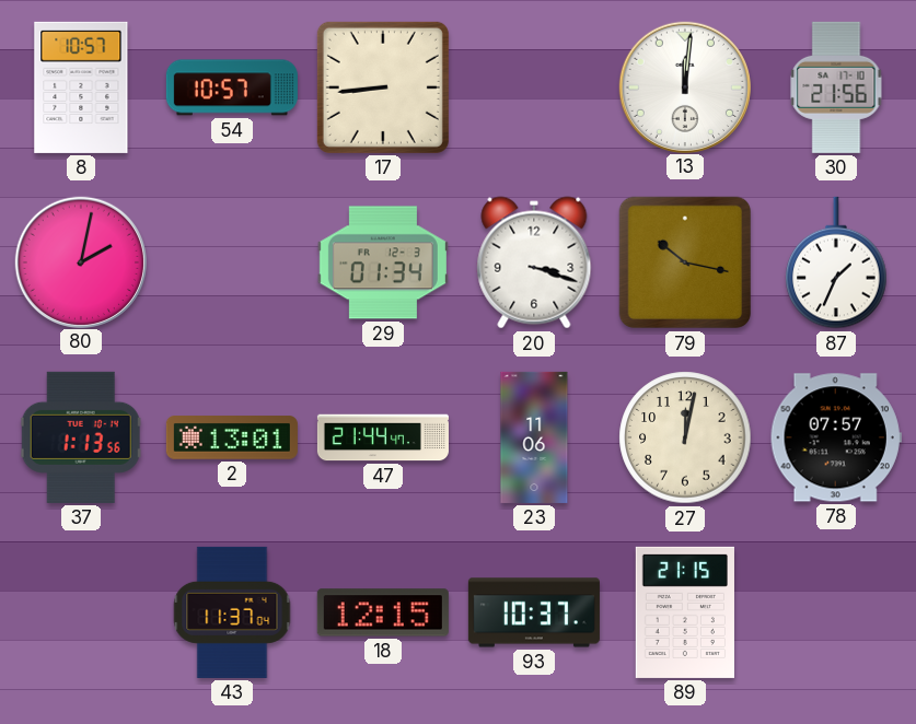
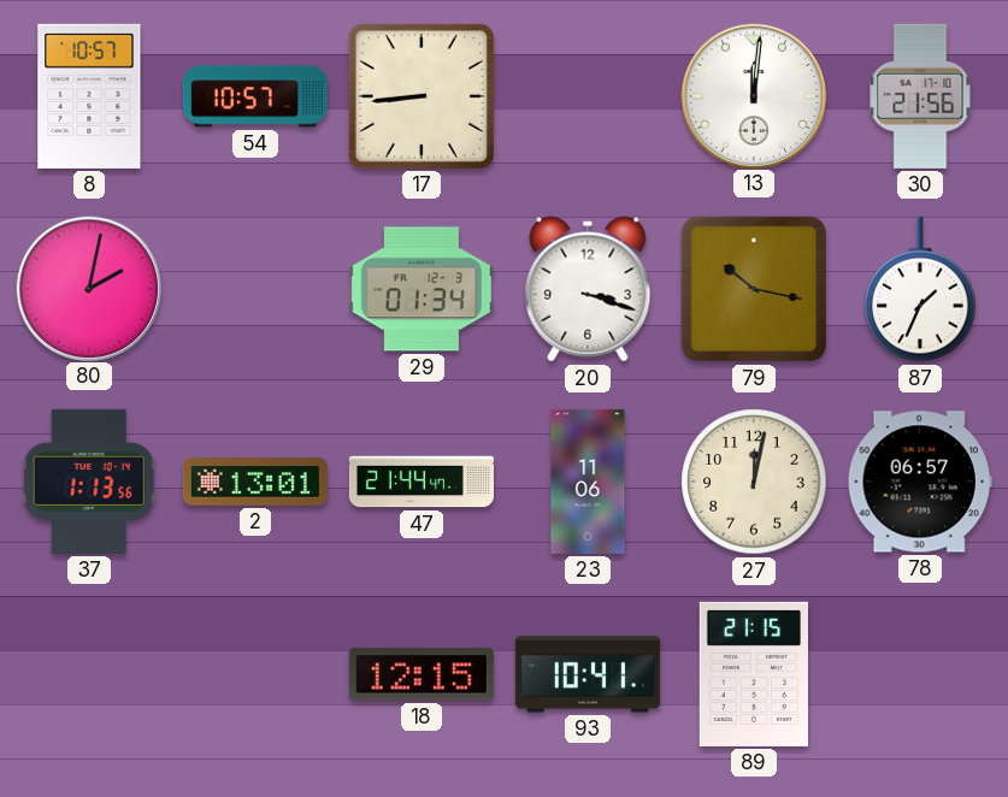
78: 07:57 -> 06:57
43: 11:37 -> none
93: 10:37 -> 10:41
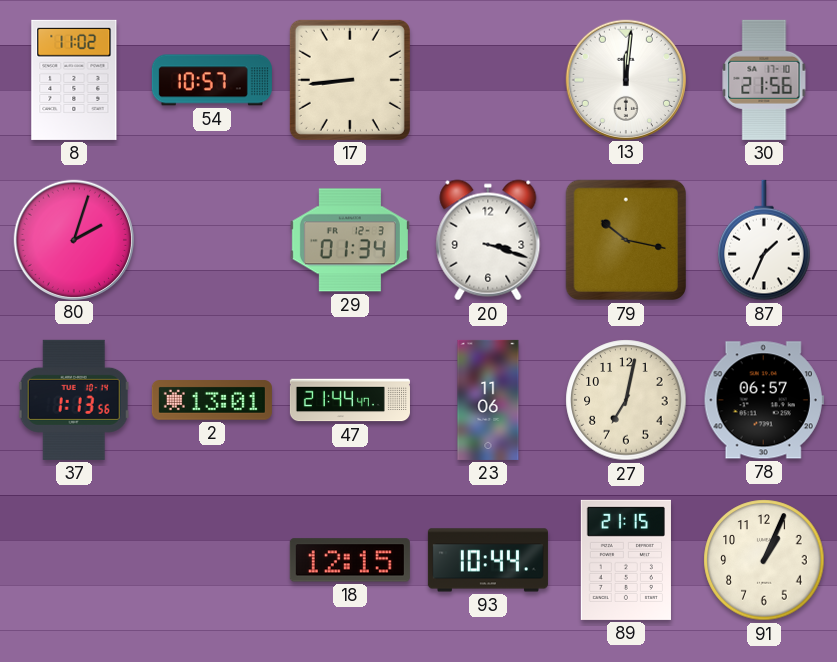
8: 10:57 -> 11:02
80: 2:02 -> 2:03
27: 12:02 -> 7:02
93: 10:41 -> 10:44
91: none -> 1:04
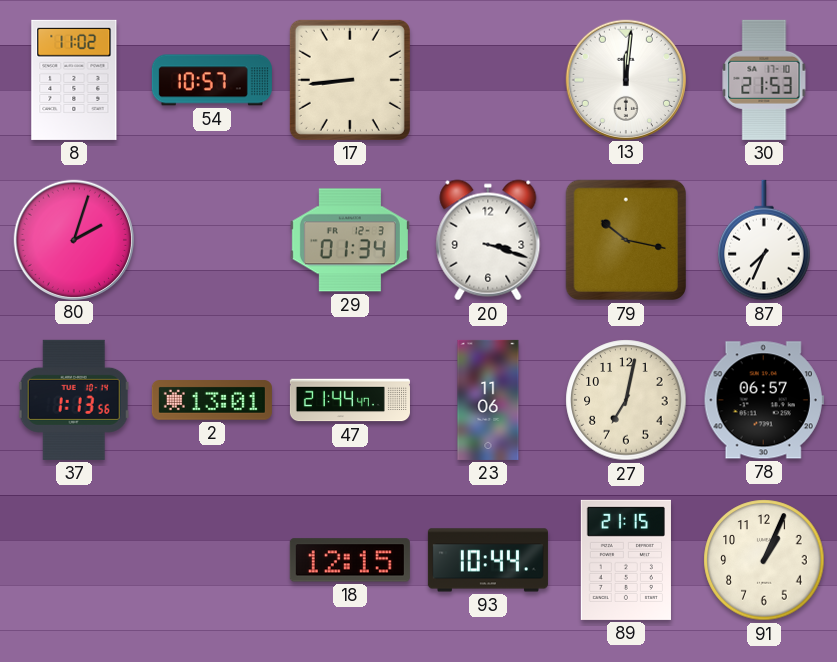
30: 21:56 -> 21:53
87: 1:34 -> 7:34
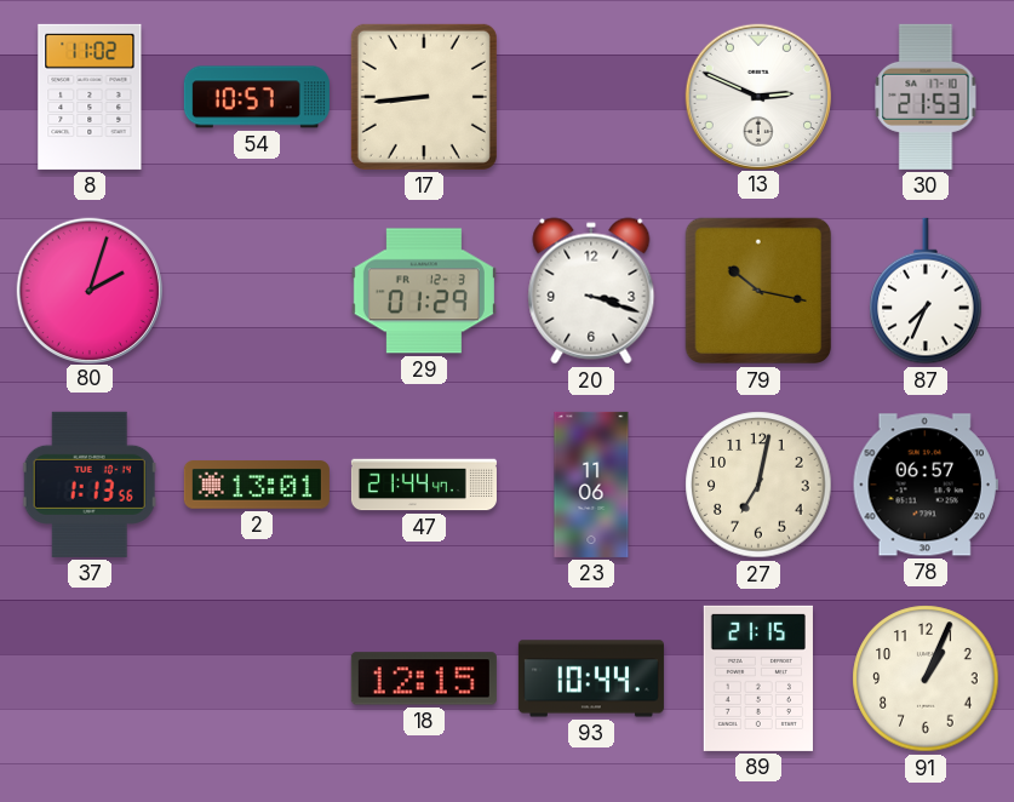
13: 12:01 -> 2:49
29: 01:34 -> 01:29
